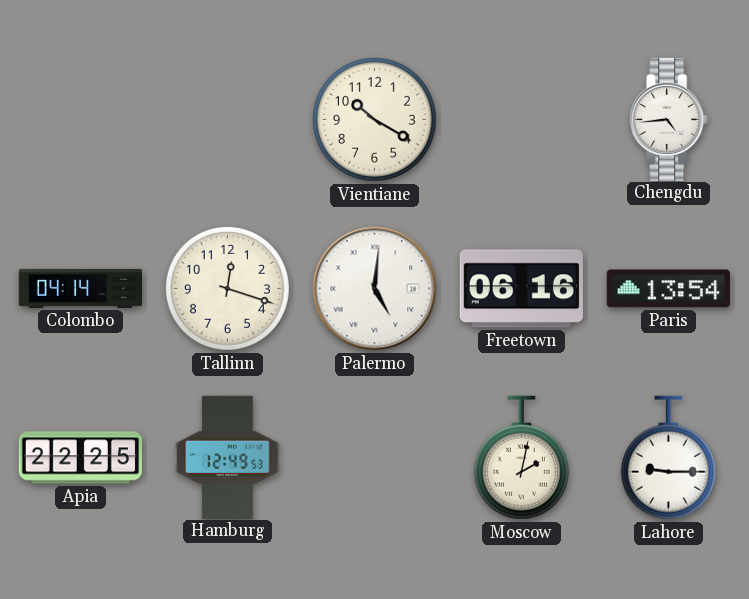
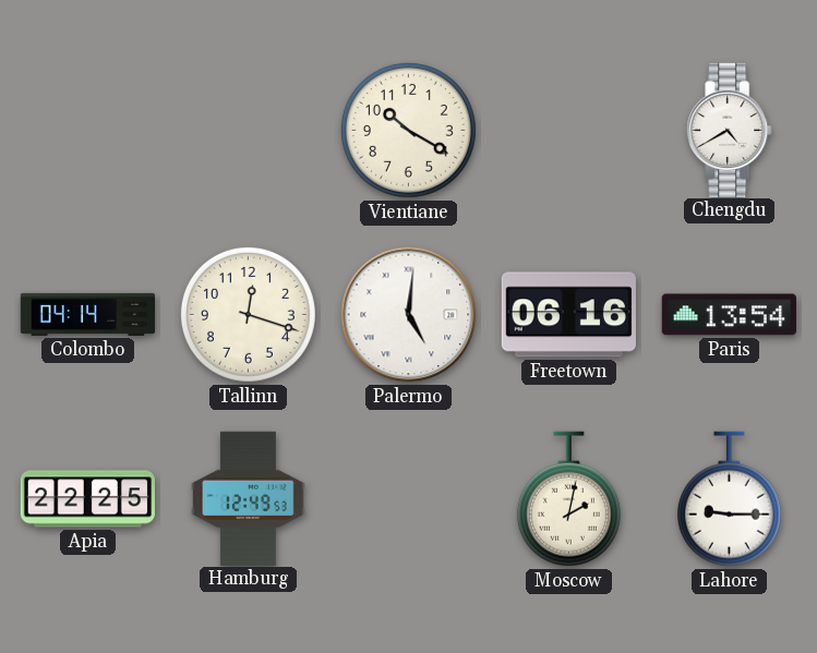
Chengdu: 4:44 -> 4:40
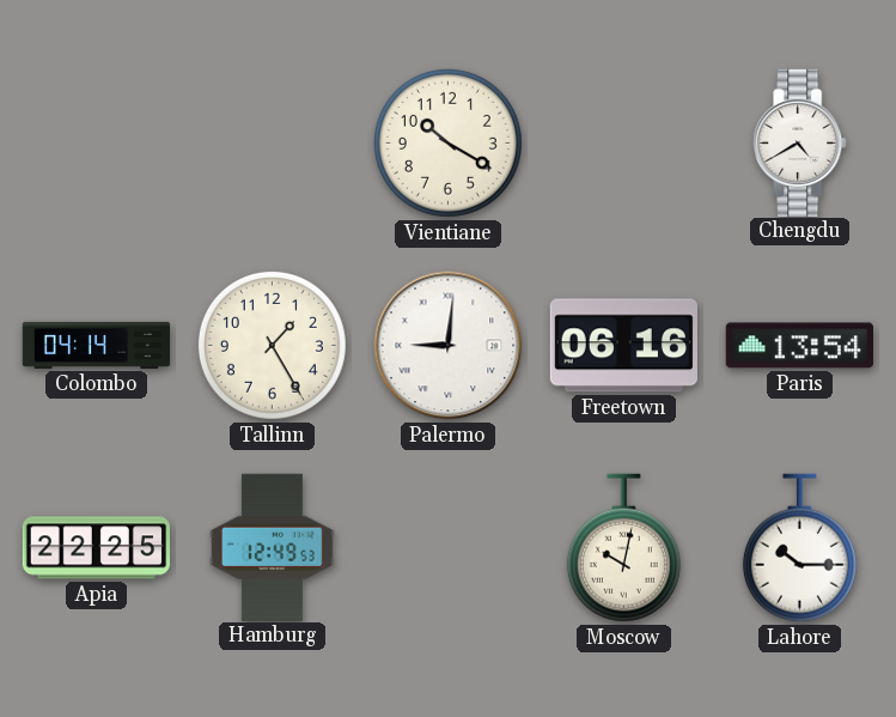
Tallinn: 12:18 -> 1:25
Palermo: 5:01 -> 9:01
Moscow: 2:02 -> 10:02
Lahore: 9:15 -> 10:15
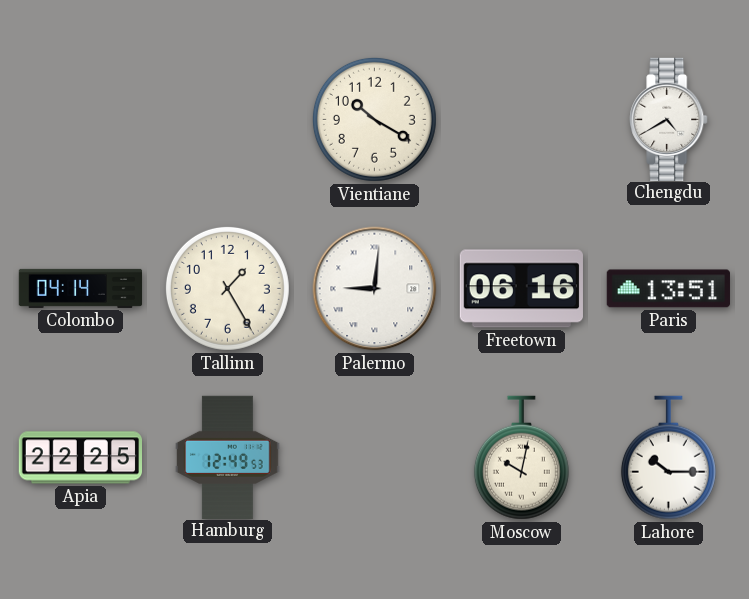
Paris: 13:54 -> 13:51
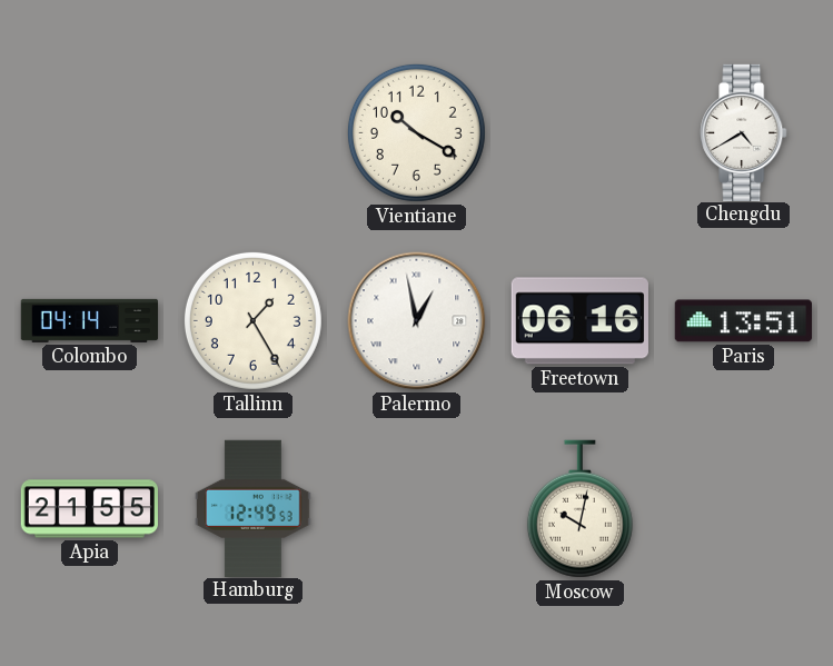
Palermo: 9:01 -> 12:58
Apia: 22:25 -> 21:55
Lahore: 10:15 -> none
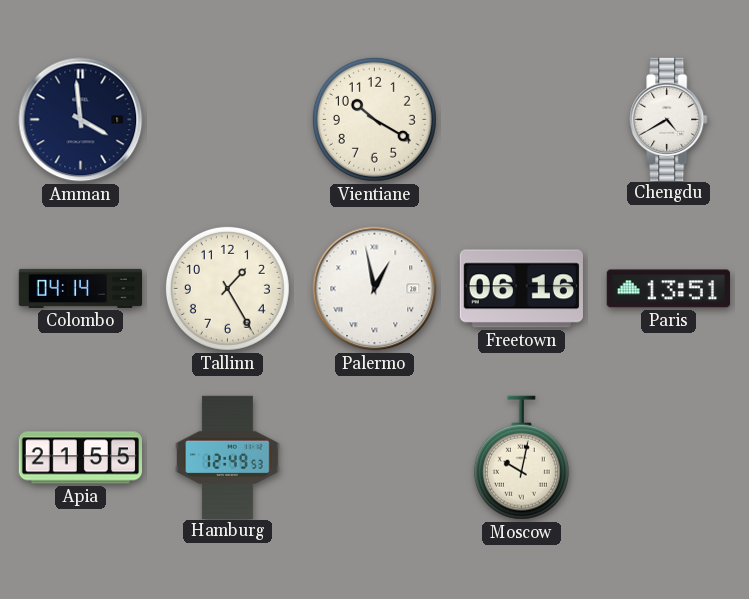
Amman: none -> 3:59
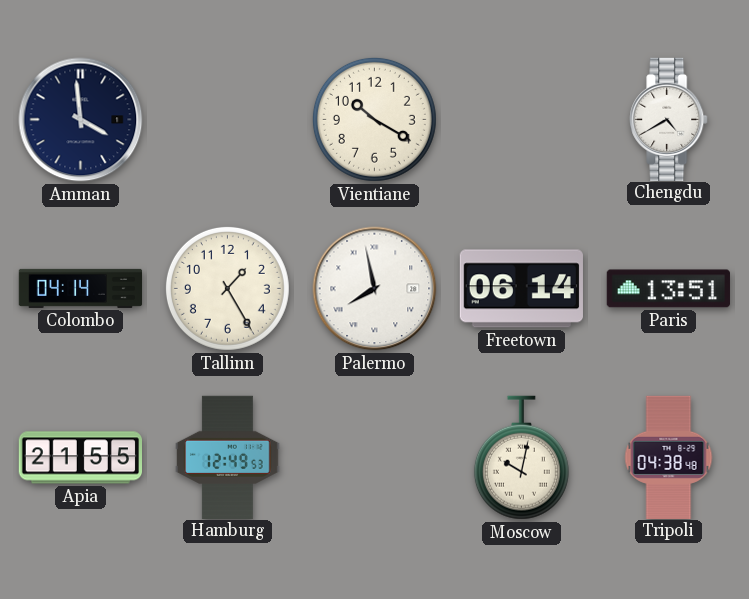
Palermo: 12:58 -> 7:58
Freetown: 06:16 -> 06:14
Tripoli: none -> 04:38
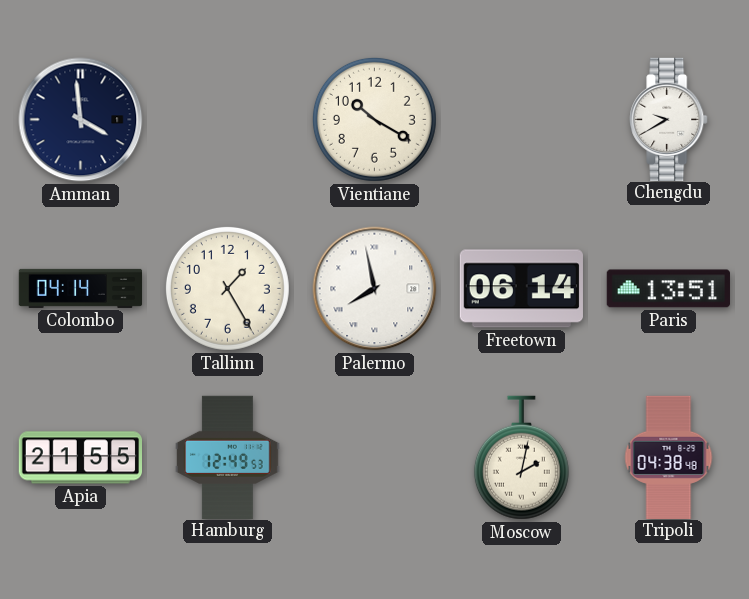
Chengdu: 4:40 -> 9:40
Moscow: 10:02 -> 2:02
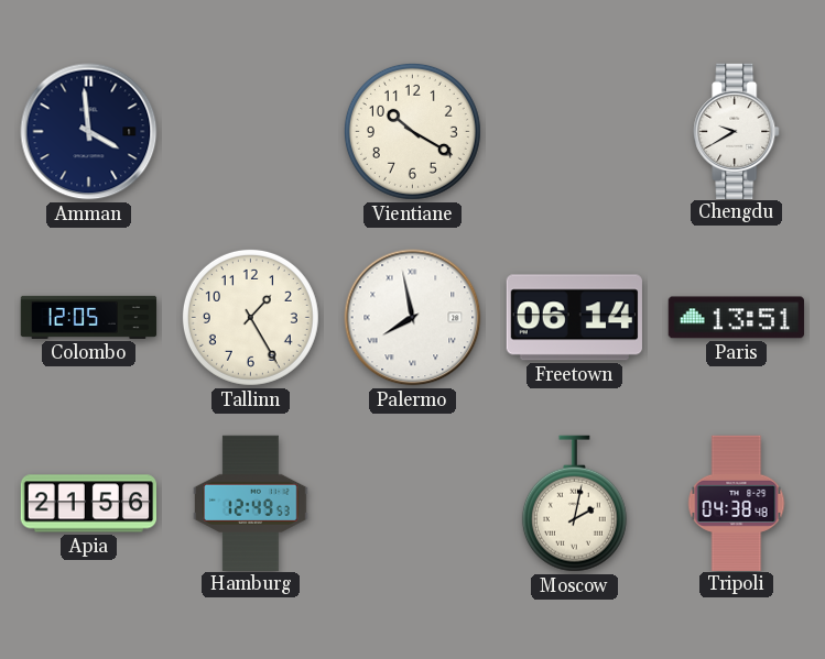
Colombo: 04:14 -> 12:05
Apia: 21:55 -> 21:56
